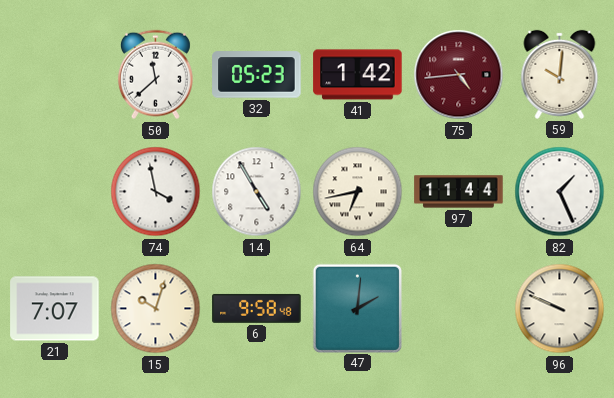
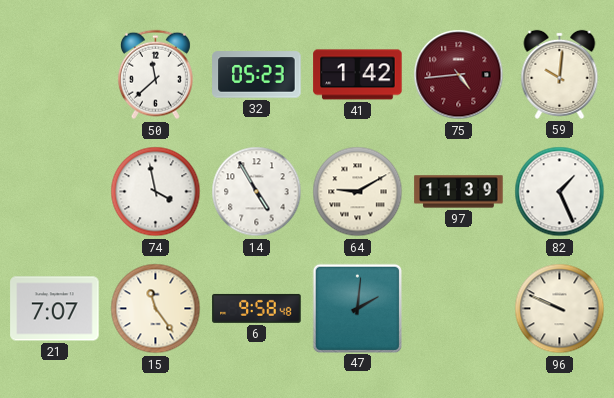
64: 6:43 -> 9:10
97: 11:44 -> 11:39
15: 10:03 -> 11:24
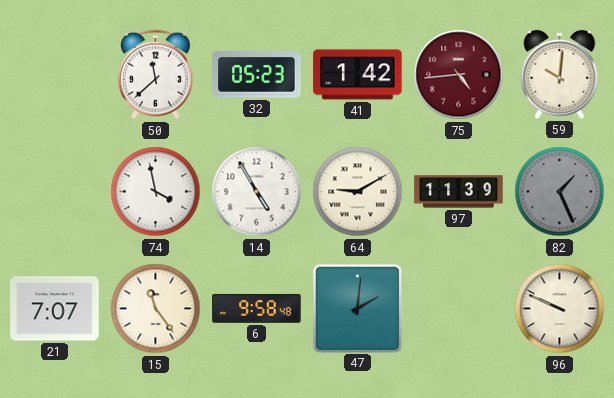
82 dial: white -> grey
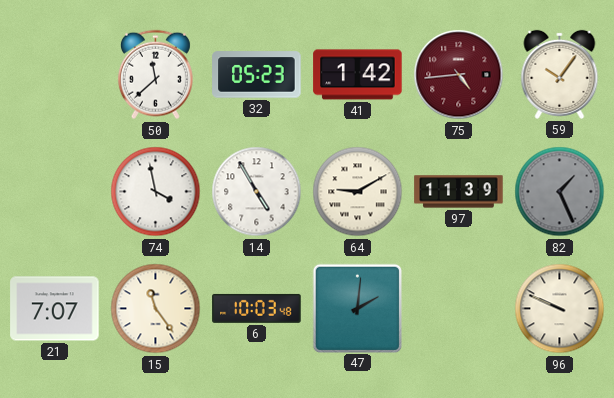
59: 10:01 -> 10:06
6: 9:58 -> 10:03
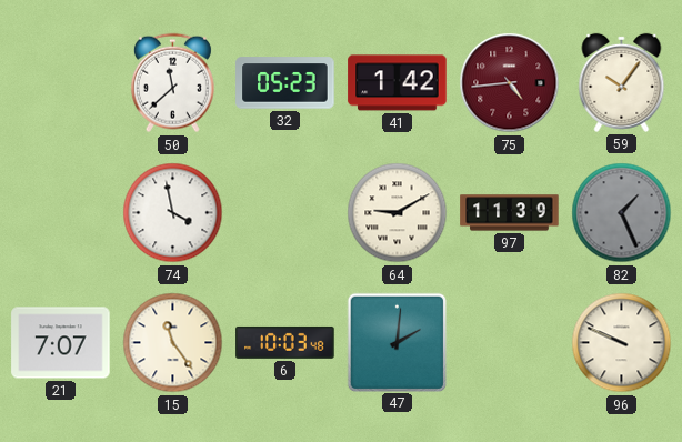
14: 4:55 -> none
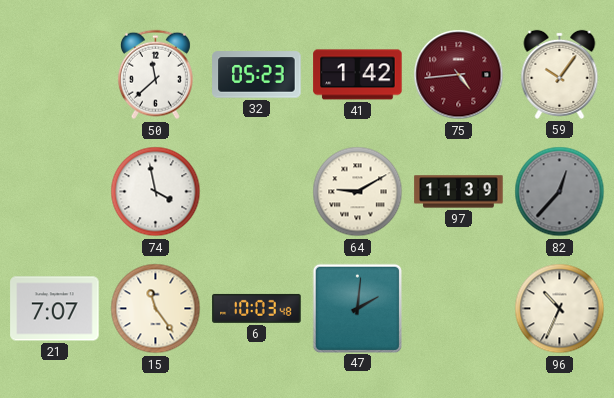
82: 1:26 -> 12:37
96: 9:49 -> 10:34
